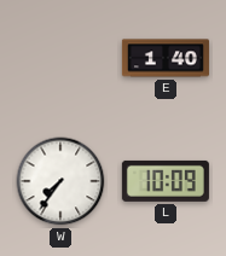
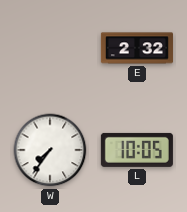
E: 1:40 -> 2:32
L: 10:09 -> 10:05
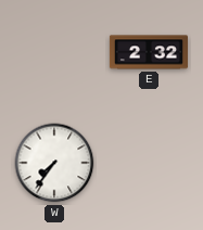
L: 10:05 -> none
